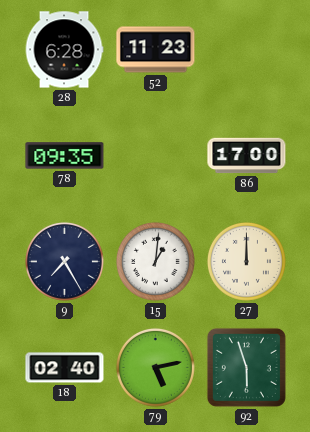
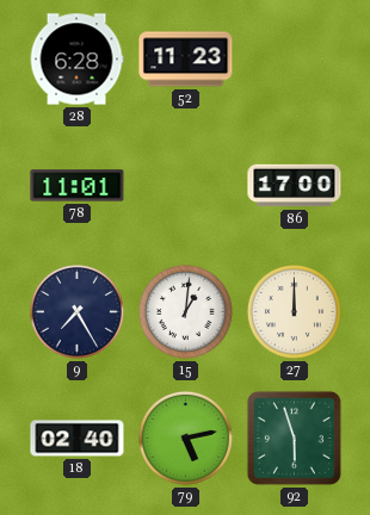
78: 09:35 -> 11:01
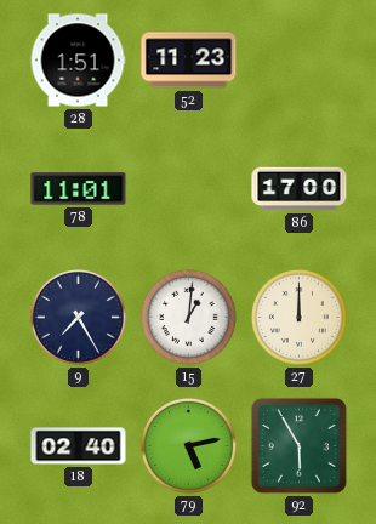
28: 6:28 -> 1:51
92: 5:57 -> 5:55
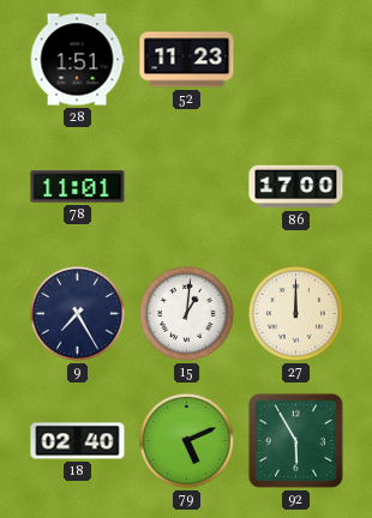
79: 5:13 -> 5:11
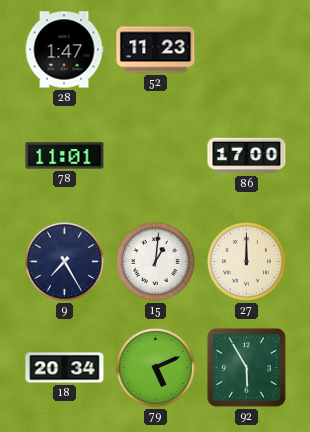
28: 1:51 -> 1:47
18: 02:40 -> 20:34
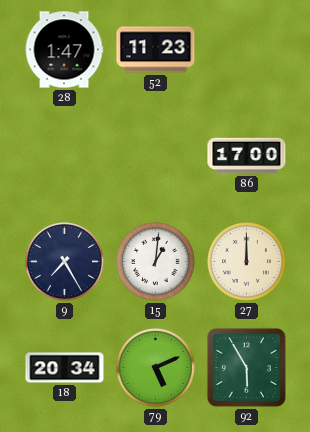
78: 11:01 -> none
